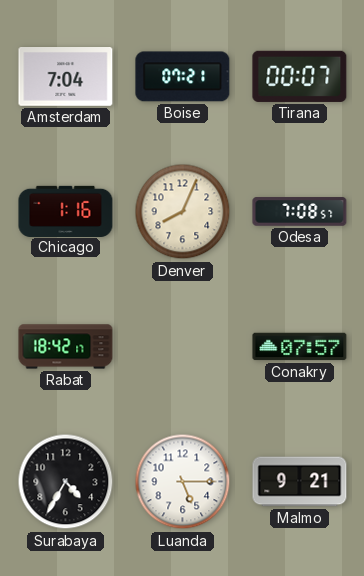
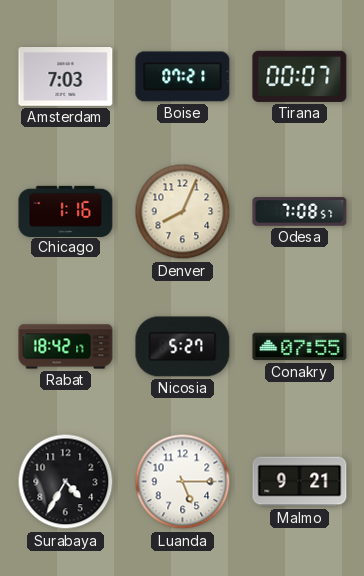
Amsterdam: 7:04 -> 7:03
Nicosia: none -> 5:27
Conakry: 07:57 -> 07:55
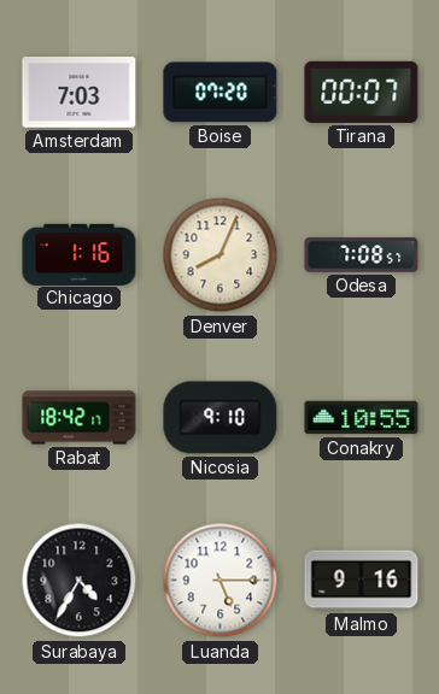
Boise: 07:21 -> 07:20
Nicosia: 5:27 -> 9:10
Conakry: 07:55 -> 10:55
Malmo: 9:21 -> 9:16
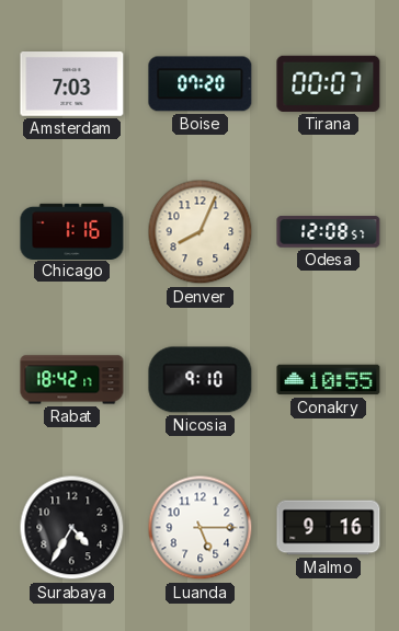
Odesa: 7:08 -> 12:08
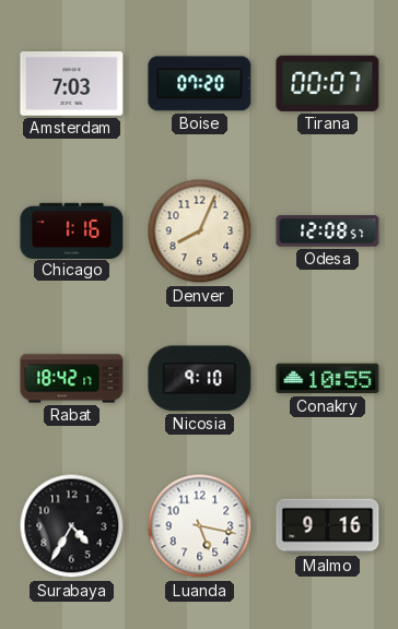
Luanda: 5:15 -> 5:17
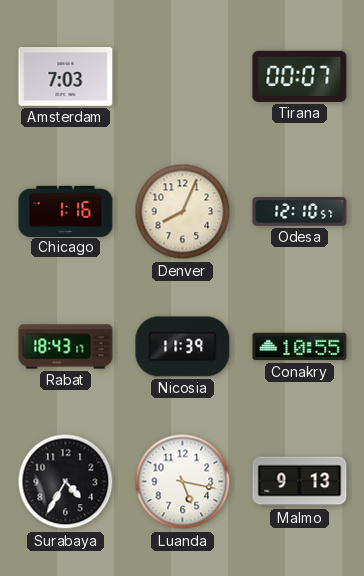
Boise: 07:20 -> none
Odesa: 12:08 -> 12:10
Rabat: 18:42 -> 18:43
Nicosia: 9:10 -> 11:39
Malmo: 9:16 -> 9:13
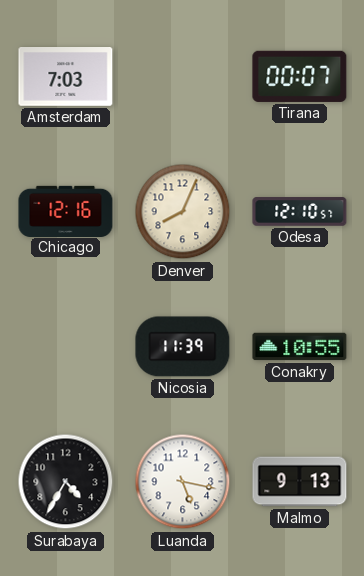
Chicago: 1:16 -> 12:16
Rabat: 18:43 -> none
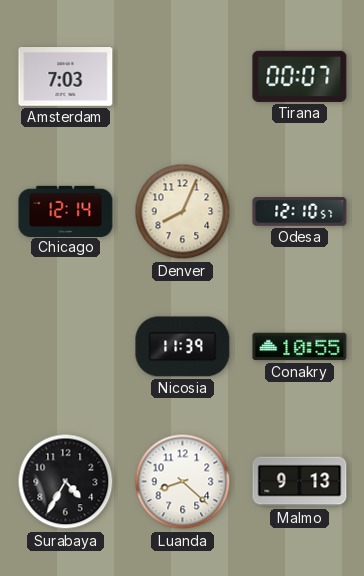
Chicago: 12:16 -> 12:14
Luanda: 5:17 -> 8:22
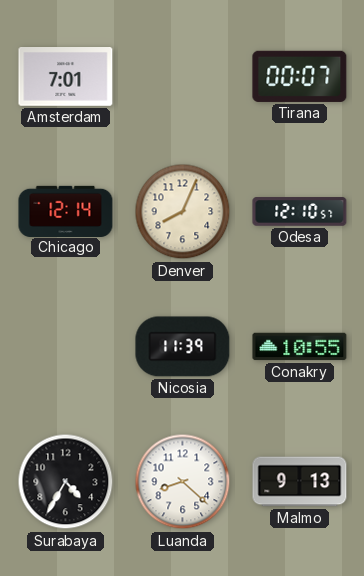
Amsterdam: 7:03 -> 7:01
